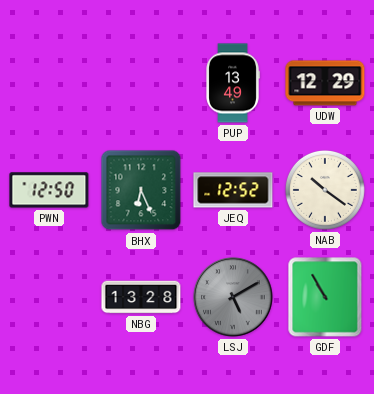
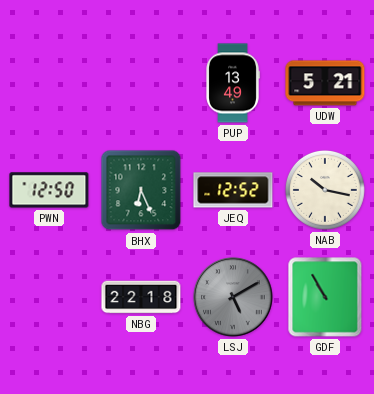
UDW: 12:29 -> 5:21
NAB: 10:21 -> 10:17
NBG: 13:28 -> 22:18
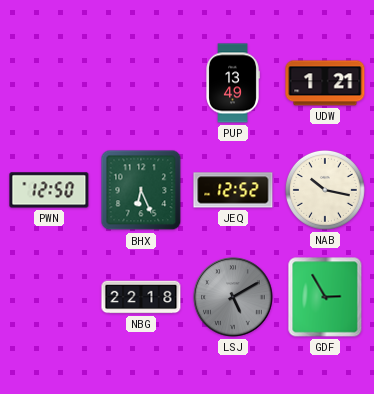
UDW: 5:21 -> 1:21
GDF: 10:55 -> 2:55
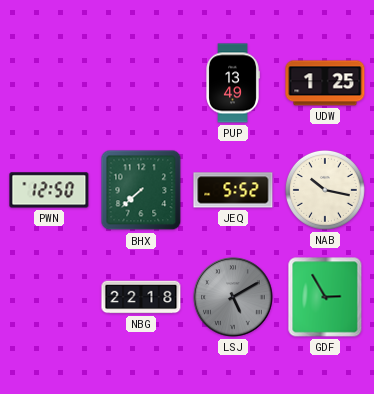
UDW: 1:21 -> 1:25
BHX: 6:26 -> 7:38
JEQ: 12:52 -> 5:52
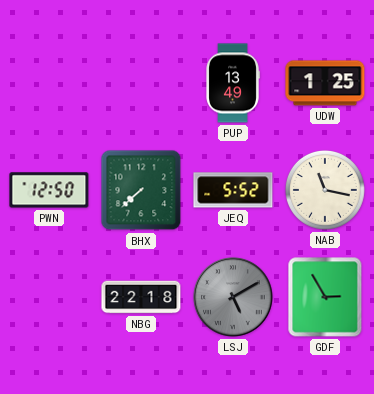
NAB: 10:17 -> 11:17
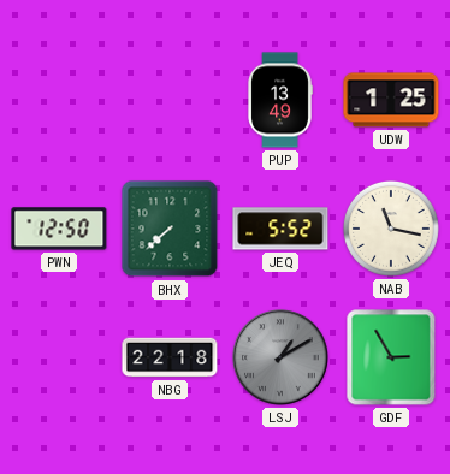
LSJ: 5:10 -> 1:10
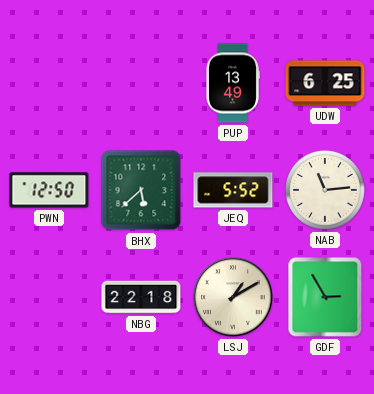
UDW: 1:25 -> 6:25
BHX: 7:38 -> 5:38
NAB: 11:17 -> 11:14
LSJ dial: grey -> cream
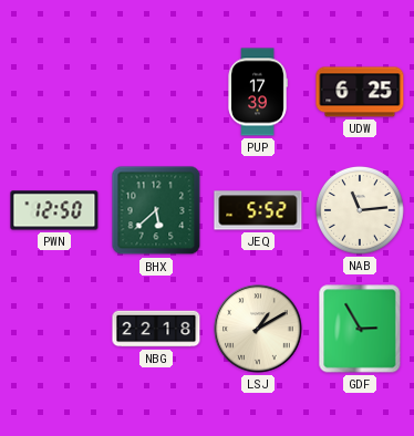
PUP: 13:49 -> 17:39
